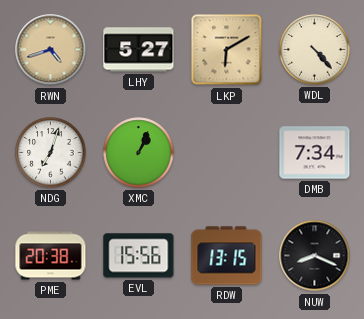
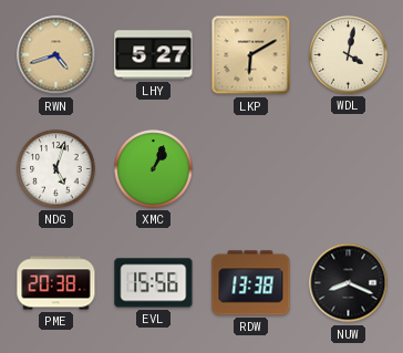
WDL: 4:23 -> 4:02
NDG: 7:03 -> 5:03
DMB: 7:34 -> none
RDW: 13:15 -> 13:38
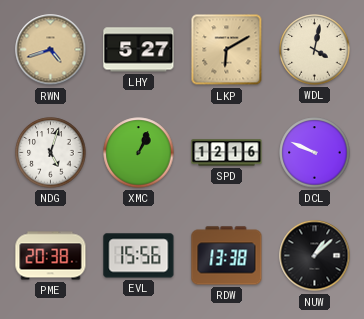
SPD: none -> 12:16
DCL: none -> 9:49
NUW: 8:19 -> 1:08
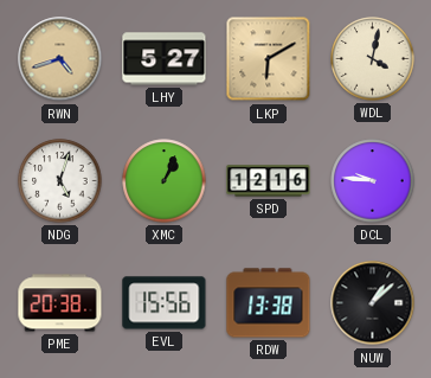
DCL: 9:49 -> 9:46
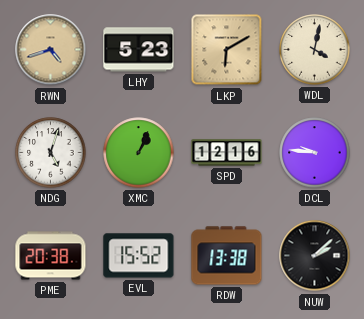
LHY: 5:27 -> 5:23
EVL: 15:56 -> 15:52
NUW: 1:08 -> 2:08
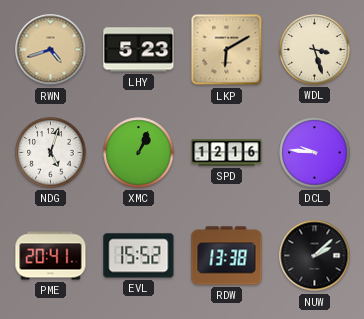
WDL: 4:02 -> 3:27
PME: 20:38 -> 20:41
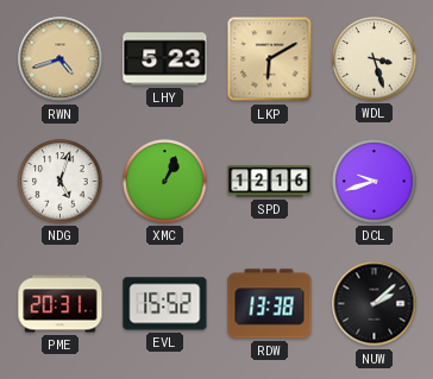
DCL: 9:46 -> 9:42
PME: 20:41 -> 20:31
